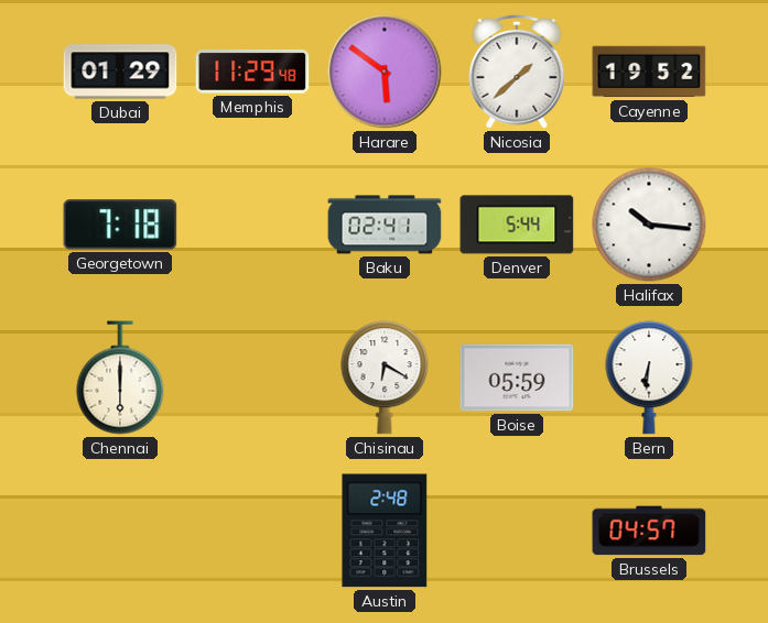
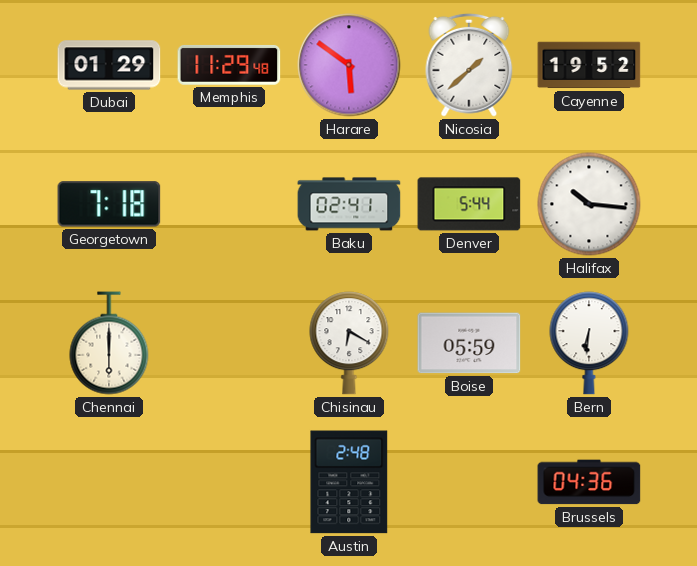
Brussels: 04:57 -> 04:36
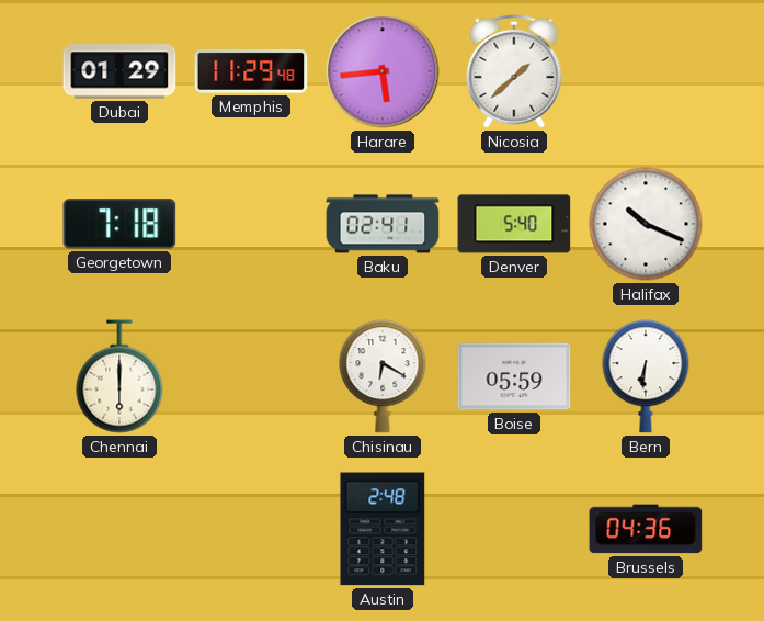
Harare: 5:51 -> 5:44
Cayenne: 19:52 -> none
Denver: 5:44 -> 5:40
Halifax: 10:16 -> 10:19
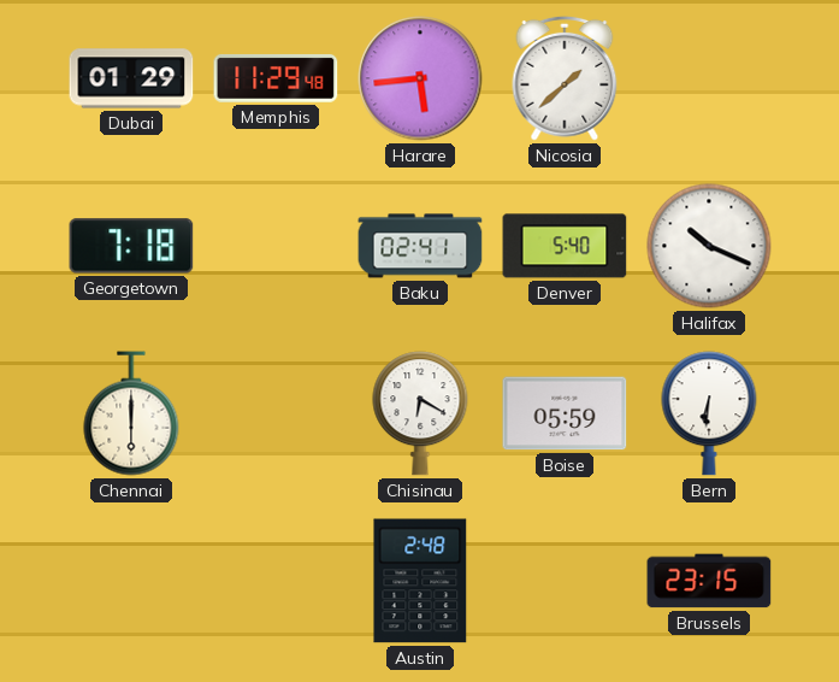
Brussels: 04:36 -> 23:15
